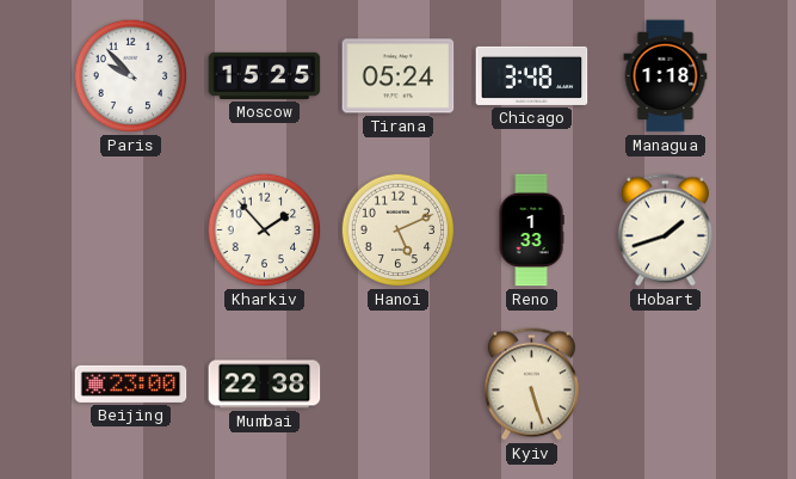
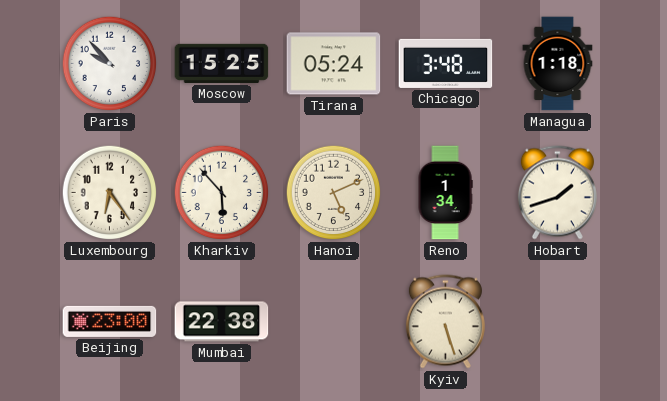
Luxembourg: none -> 6:24
Kharkiv: 1:53 -> 5:53
Reno: 1:33 -> 1:34
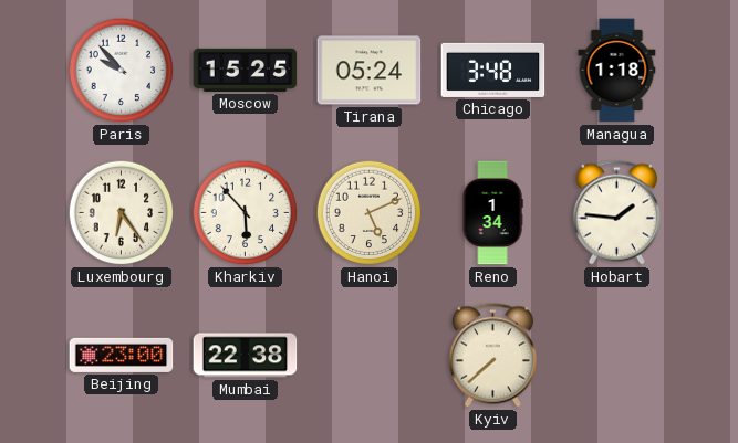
Hobart: 1:42 -> 1:46
Kyiv: 5:27 -> 7:38
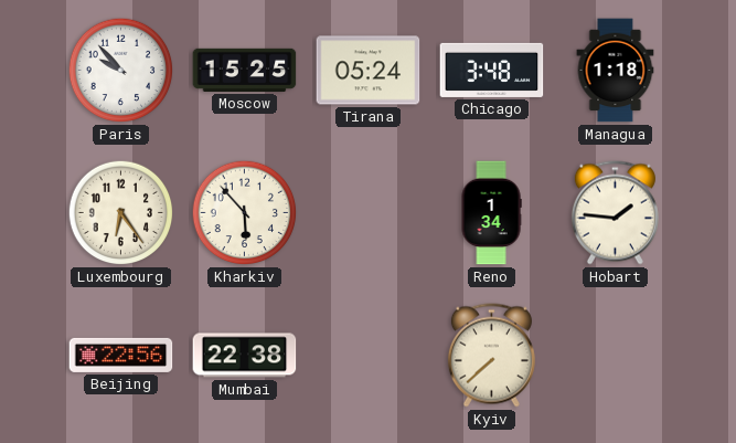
Hanoi: 5:11 -> none
Beijing: 23:00 -> 22:56
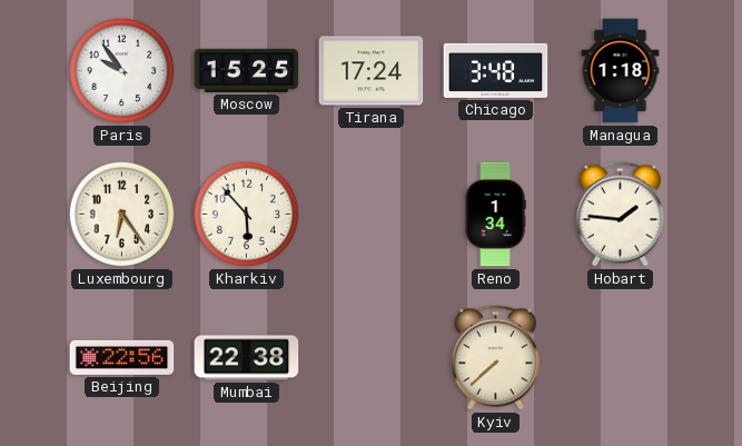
Paris: 9:53 -> 9:54
Tirana: 05:24 -> 17:24
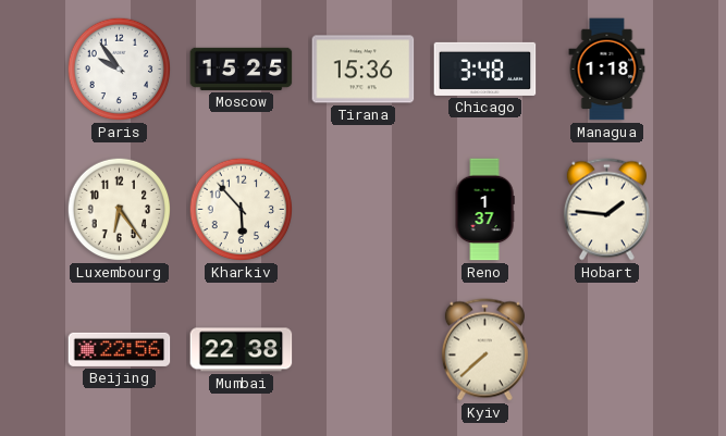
Tirana: 17:24 -> 15:36
Reno: 1:34 -> 1:37
